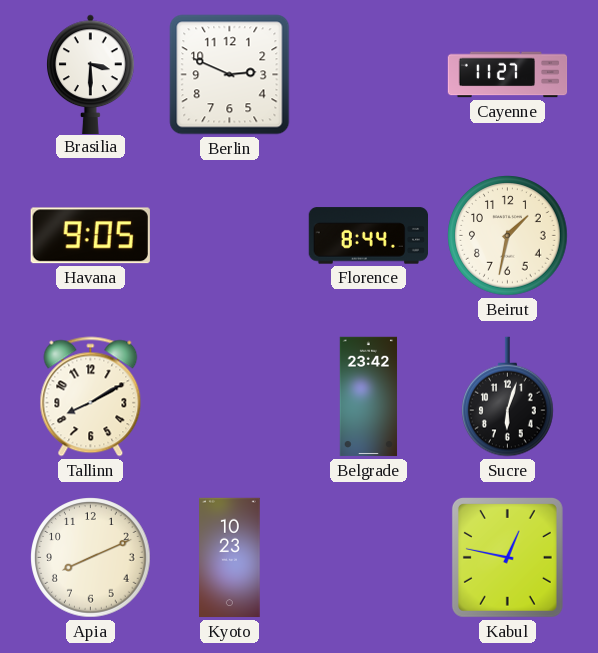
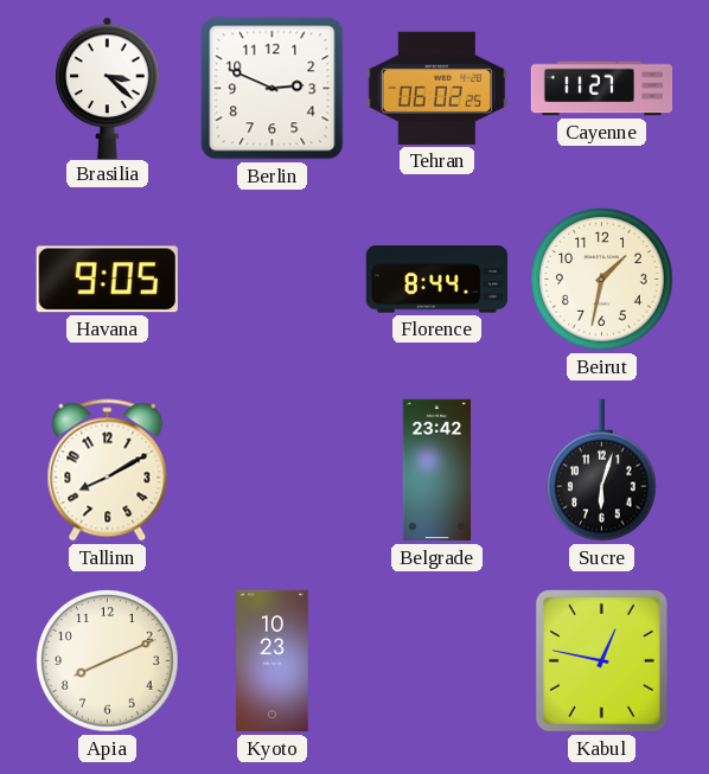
Brasilia: 3:30 -> 3:22
Tehran: none -> 06:02
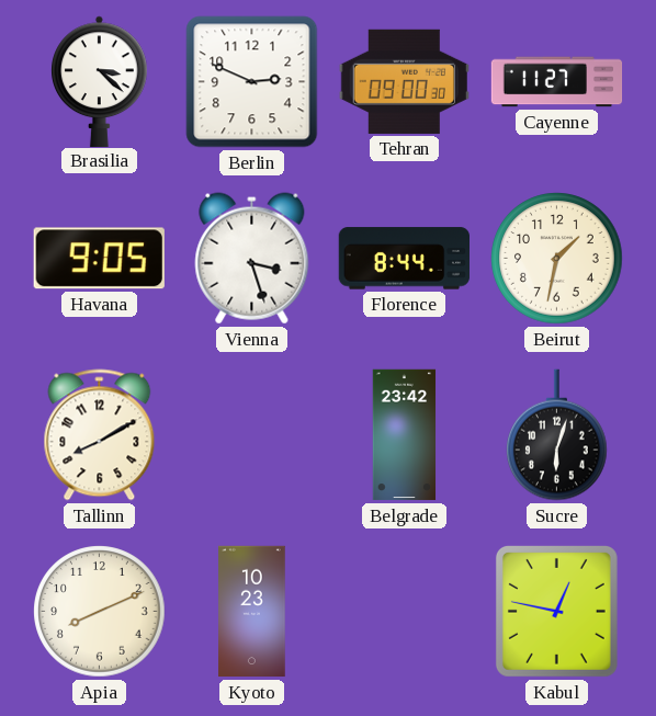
Tehran: 06:02 -> 09:00
Vienna: none -> 3:27
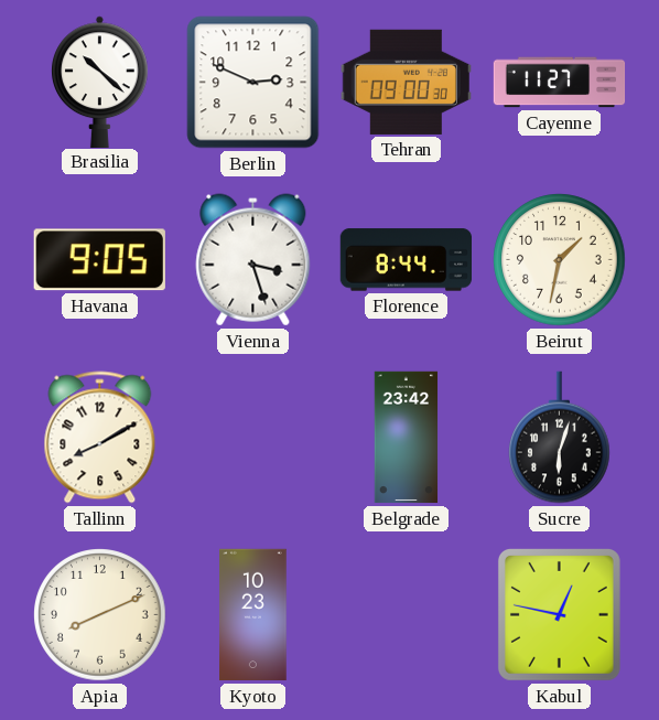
Brasilia: 3:22 -> 10:22
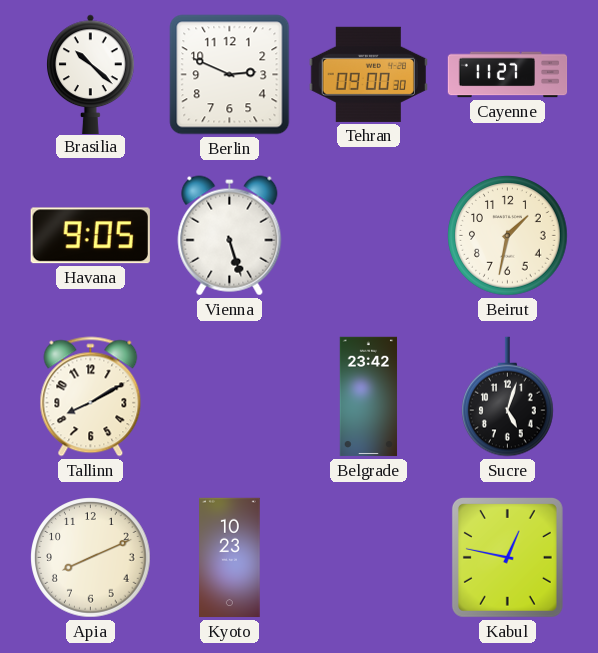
Vienna: 3:27 -> 5:27
Florence: 8:44 -> none
Sucre: 6:03 -> 5:03
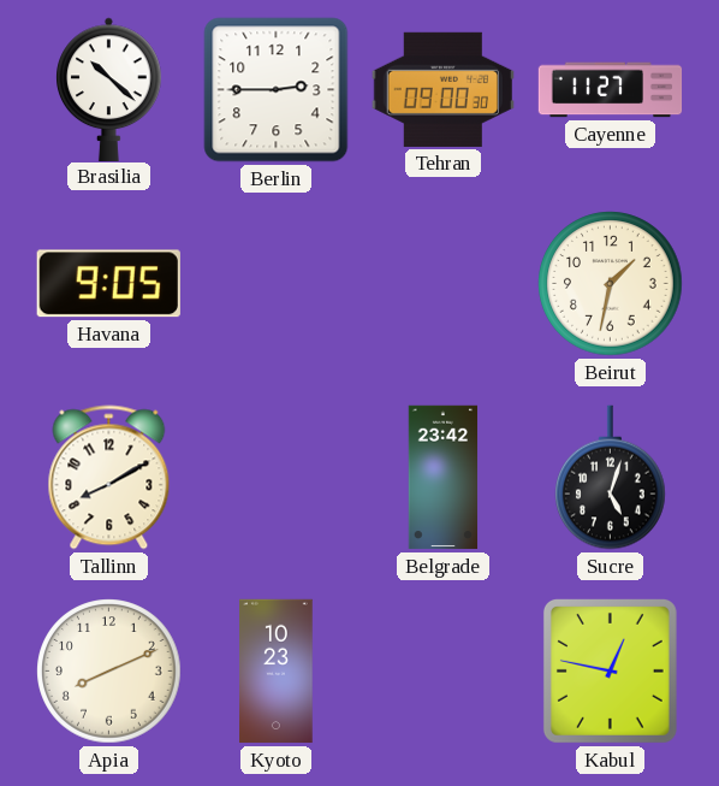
Berlin: 2:49 -> 2:45
Vienna: 5:27 -> none
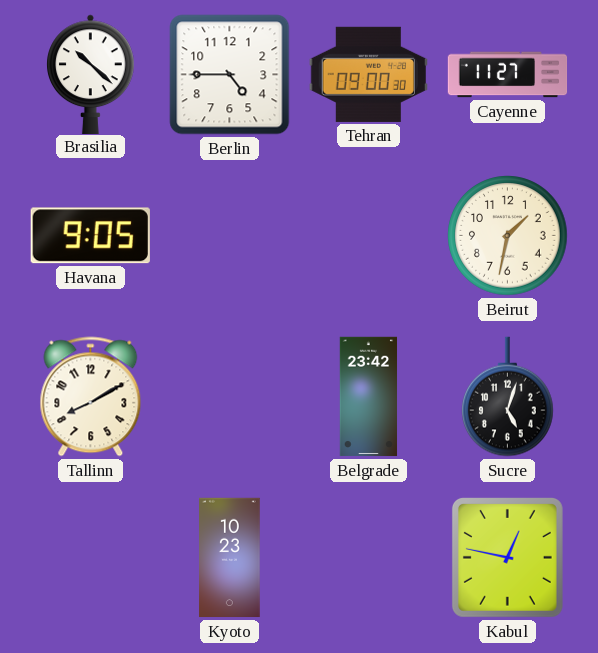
Berlin: 2:45 -> 4:45
Apia: 8:11 -> none
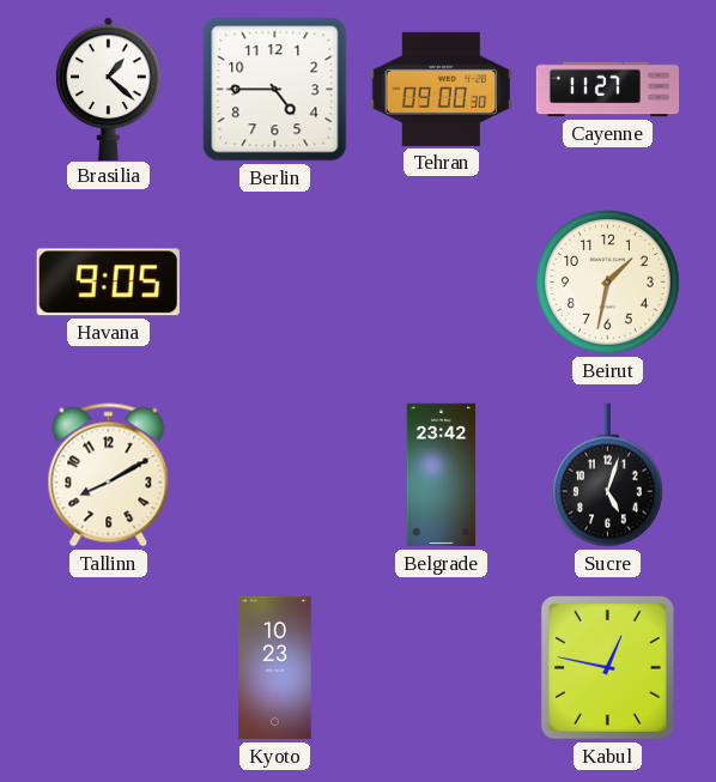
Brasilia: 10:22 -> 1:22
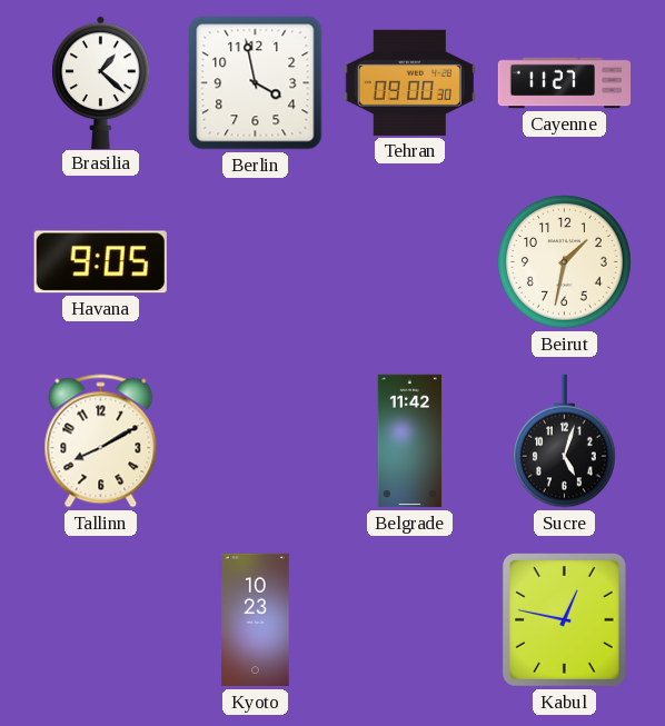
Berlin: 4:45 -> 3:58
Belgrade: 23:42 -> 11:42
